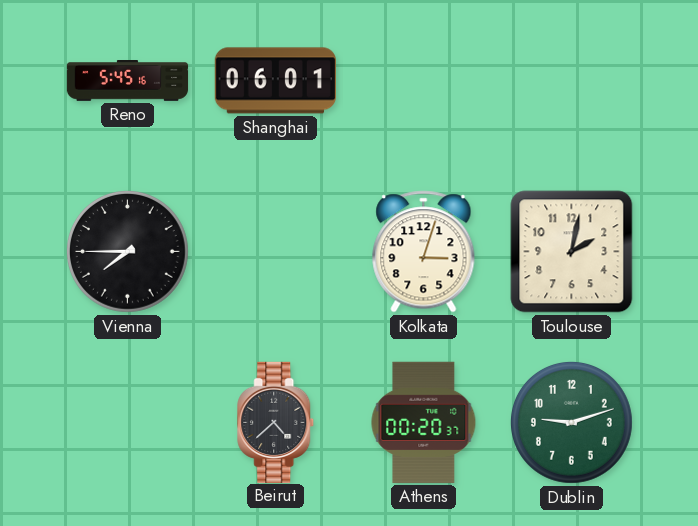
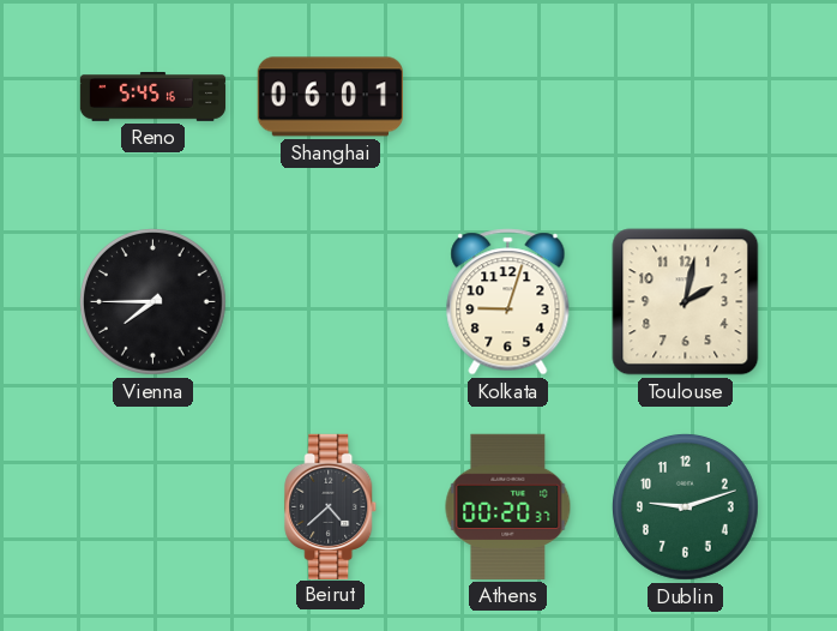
Kolkata: 3:03 -> 9:03
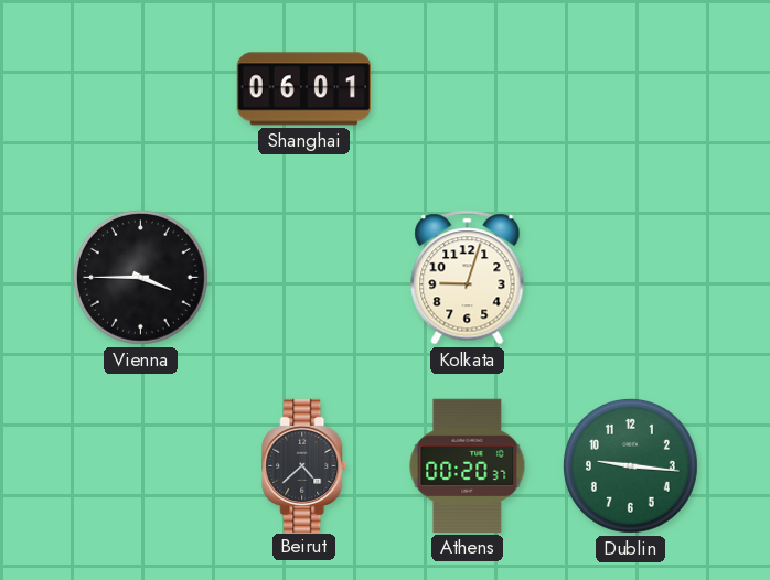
Reno: 5:45 -> none
Vienna: 7:45 -> 3:45
Toulouse: 2:02 -> none
Dublin: 9:12 -> 9:16
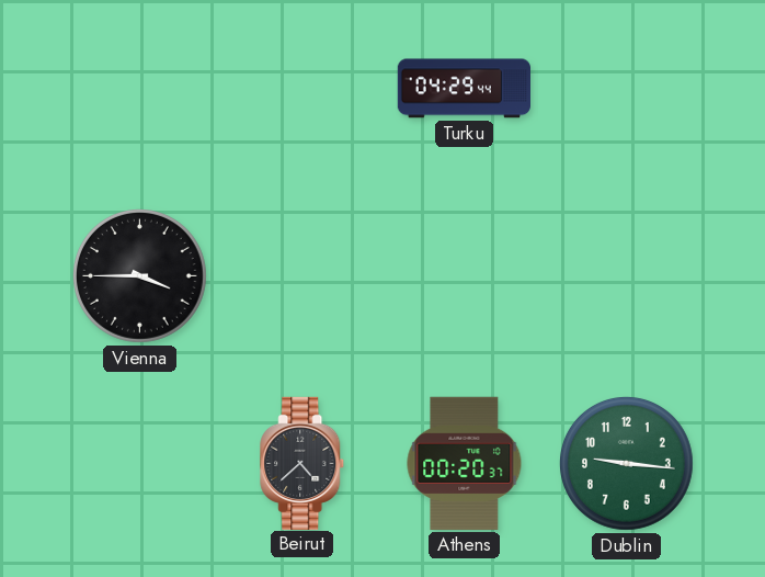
Shanghai: 06:01 -> none
Turku: none -> 04:29
Kolkata: 9:03 -> none
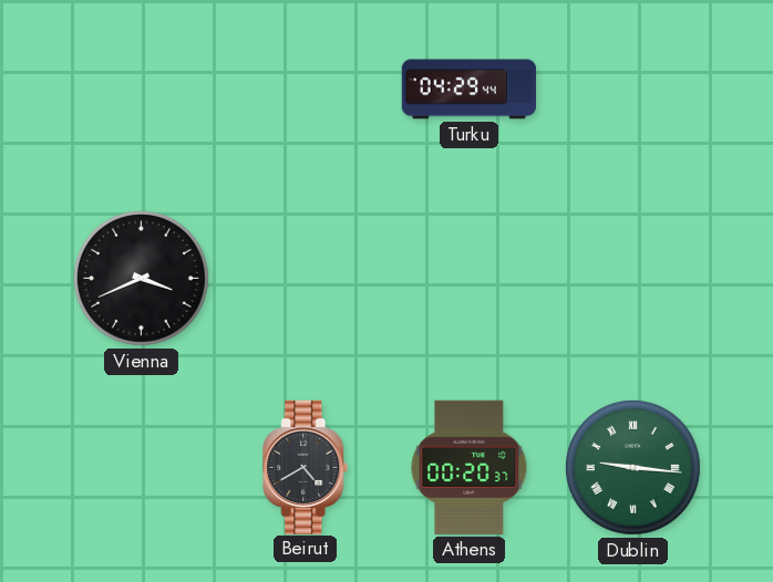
Vienna: 3:45 -> 3:41
Beirut: 4:38 -> 4:40
Dublin numerals: Arabic -> Roman
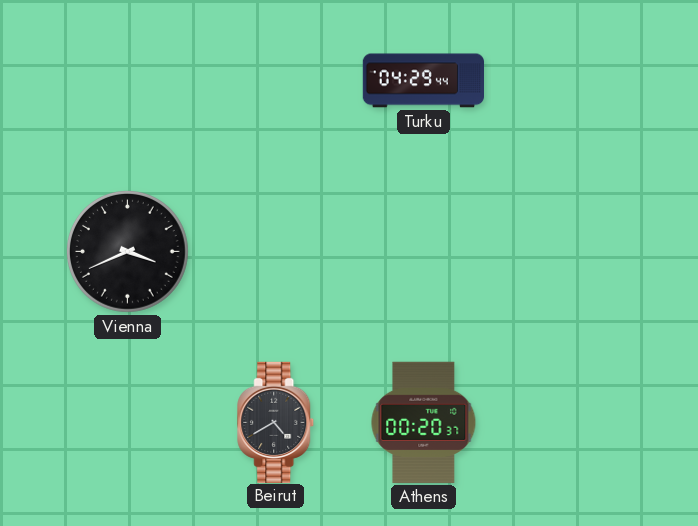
Dublin: 9:16 -> none
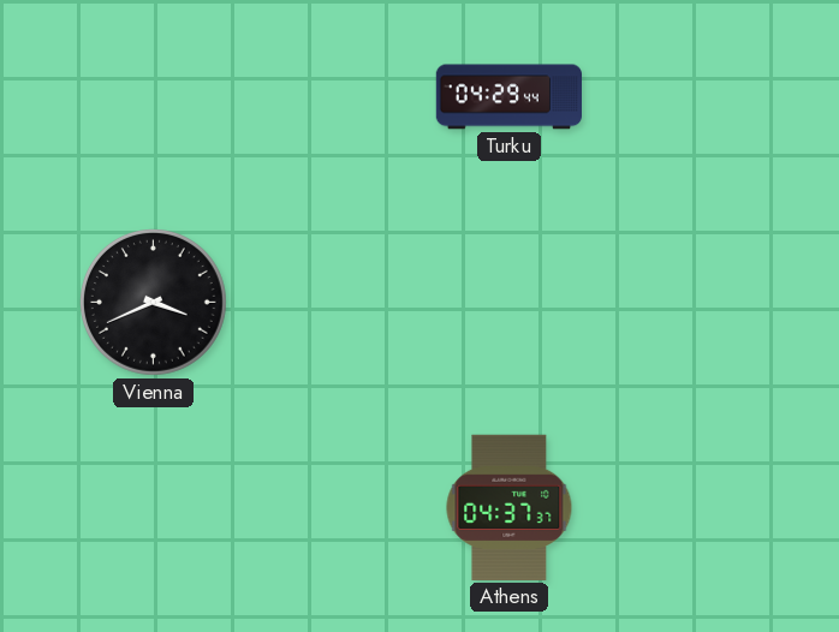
Beirut: 4:40 -> none
Athens: 00:20 -> 04:37
